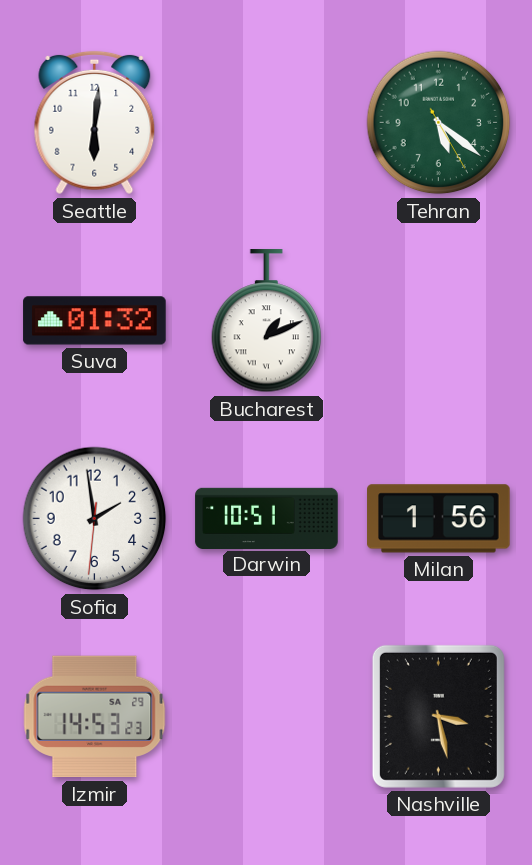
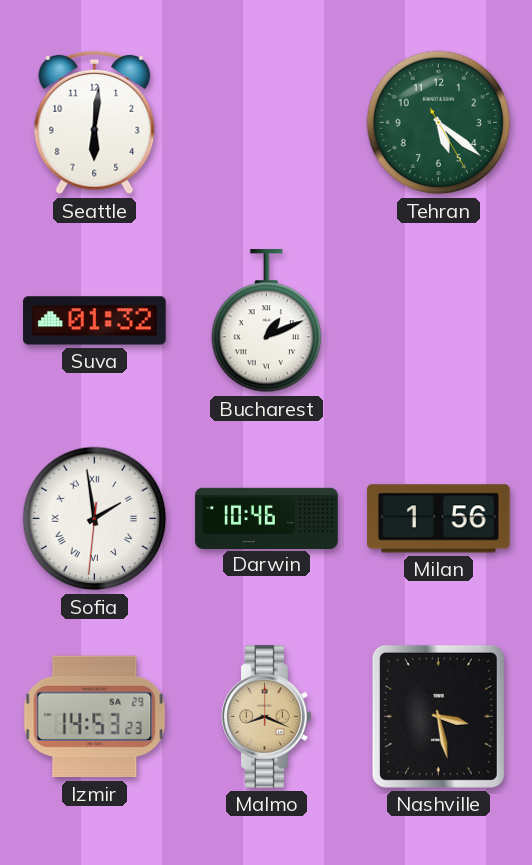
Sofia numerals: Arabic -> Roman
Darwin: 10:51 -> 10:46
Malmo: none -> 8:19
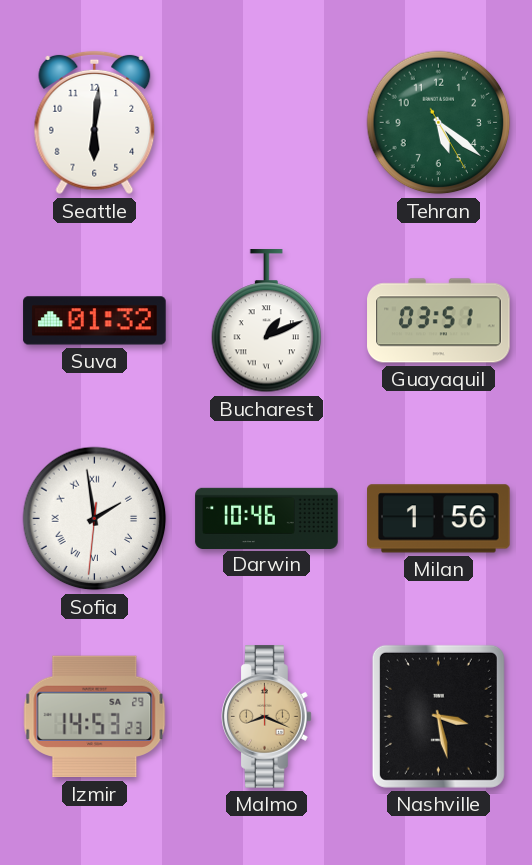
Guayaquil: none -> 03:51
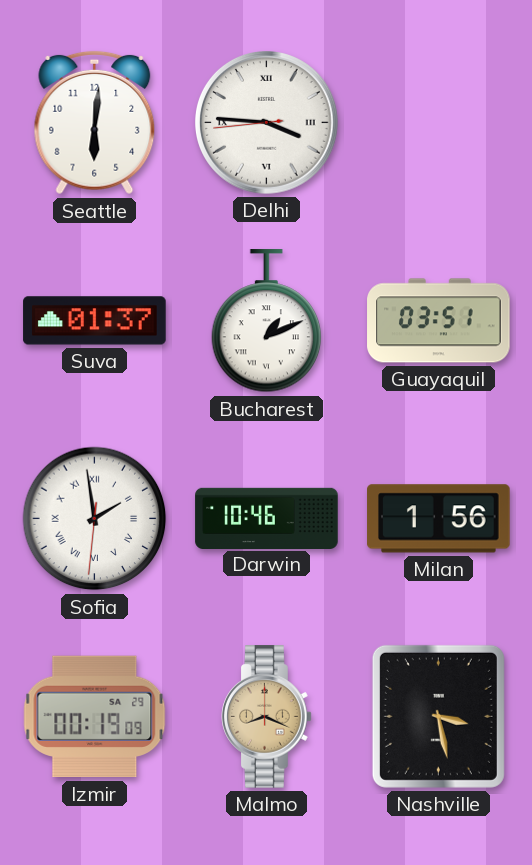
Delhi: none -> 3:45
Tehran: 5:21 -> none
Suva: 01:32 -> 01:37
Izmir: 14:53 -> 00:19
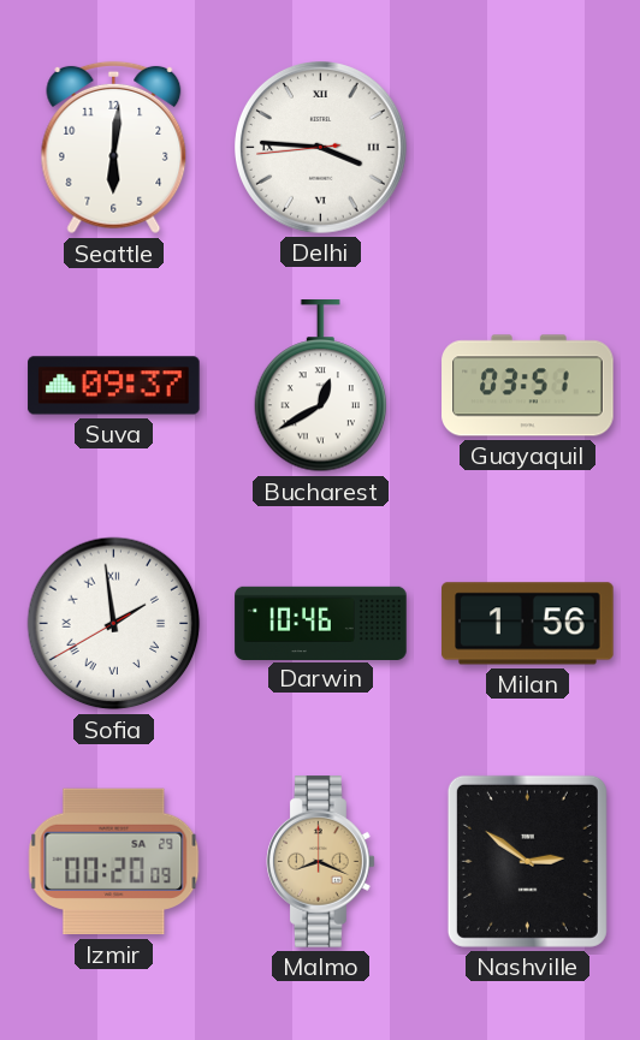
Suva: 01:37 -> 09:37
Bucharest: 1:11 -> 12:40
Sofia: 1:58:31 -> 1:58:40
Izmir: 00:19 -> 00:20
Nashville: 3:28 -> 2:51
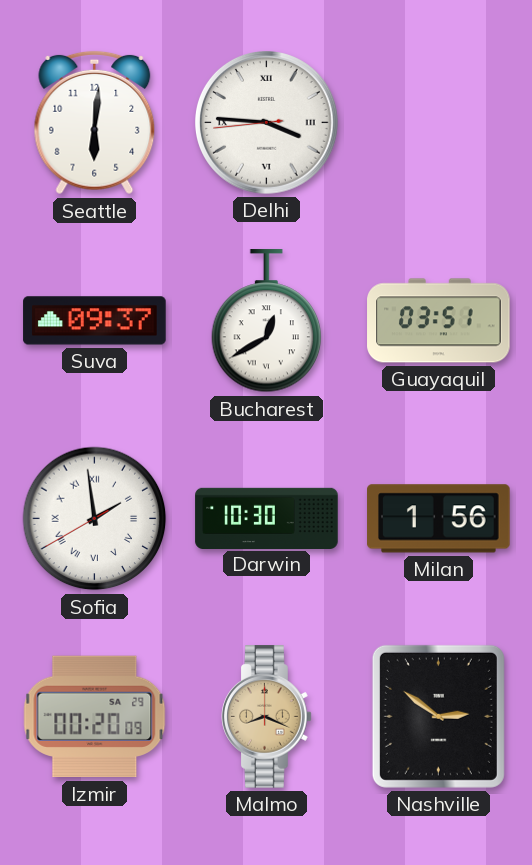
Darwin: 10:46 -> 10:30
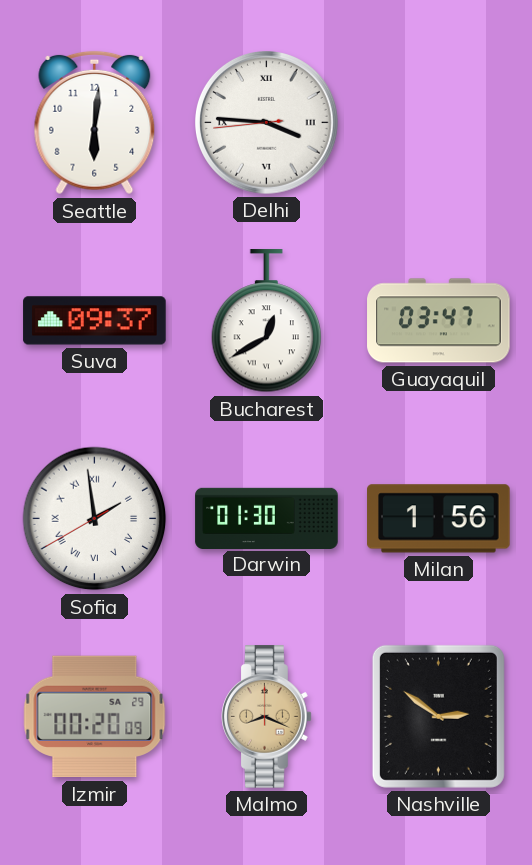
Guayaquil: 03:51 -> 03:47
Darwin: 10:30 -> 01:30
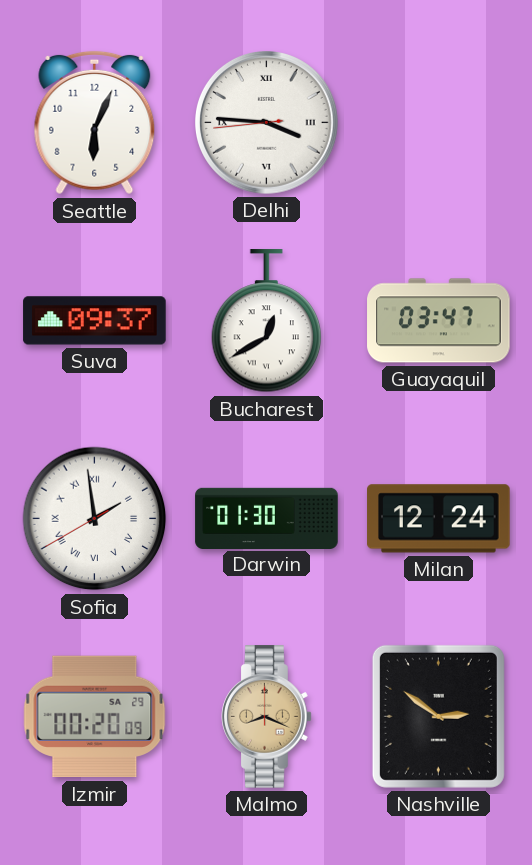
Seattle: 6:01 -> 6:04
Milan: 1:56 -> 12:24
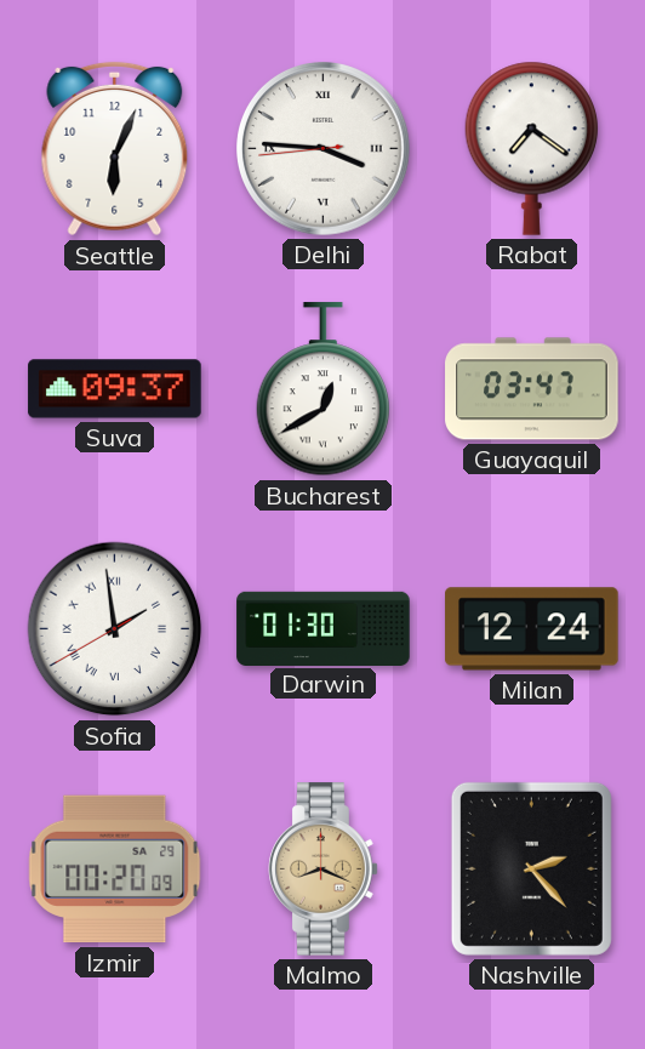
Rabat: none -> 7:21
Nashville: 2:51 -> 2:23
